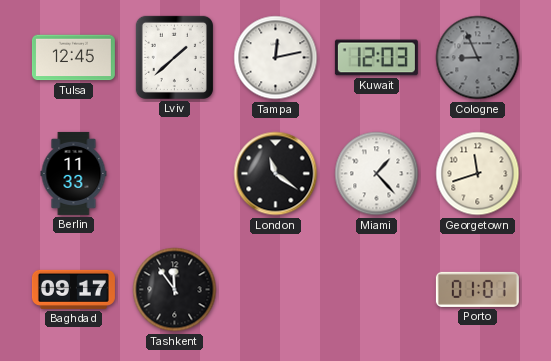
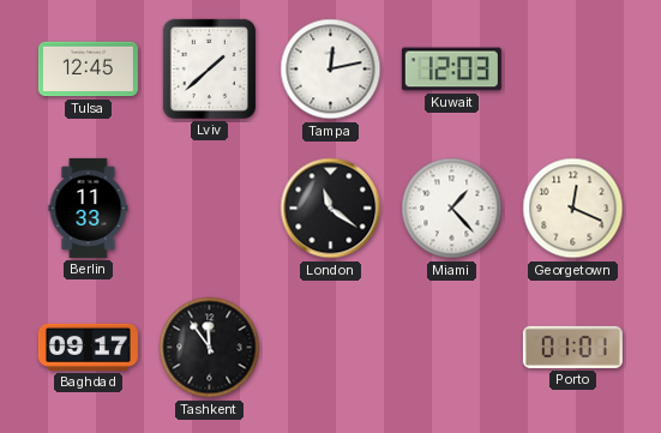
Cologne: 8:56 -> none
Georgetown: 11:42 -> 12:19
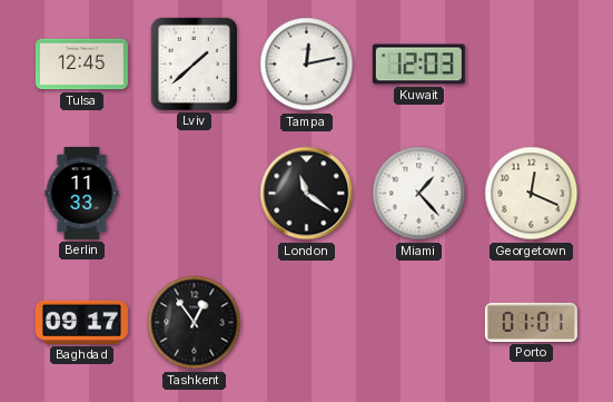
Tashkent: 11:54 -> 12:54
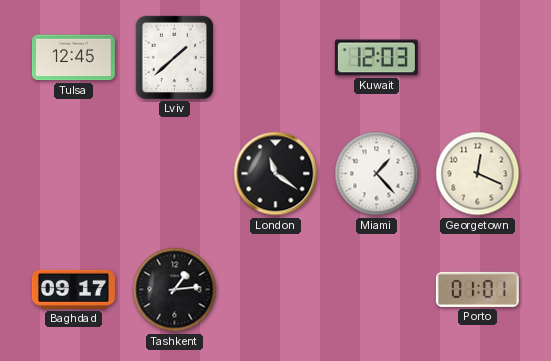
Tampa: 12:13 -> none
Berlin: 11:33 -> none
Tashkent: 12:54 -> 1:14
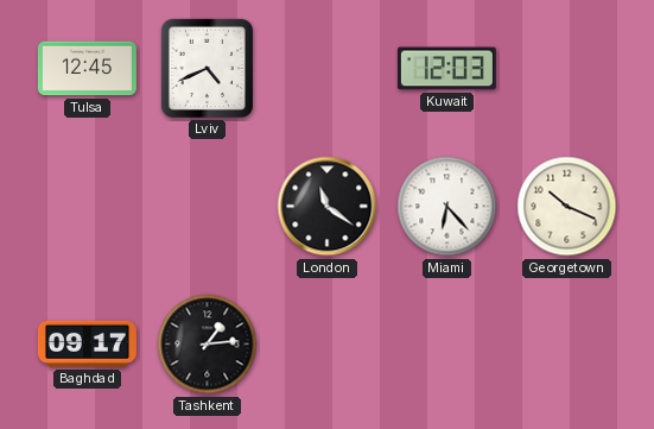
Lviv: 1:38 -> 4:41
Miami: 1:23 -> 6:23
Georgetown: 12:19 -> 10:19
Porto: 01:01 -> none
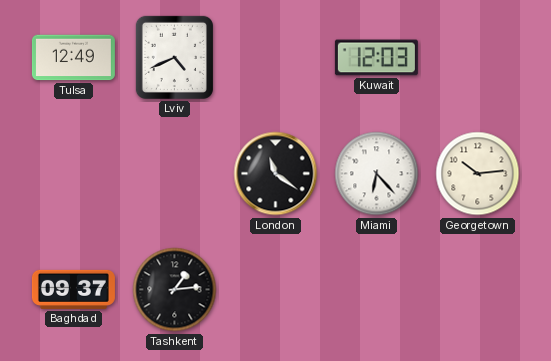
Tulsa: 12:45 -> 12:49
Georgetown: 10:19 -> 10:14
Baghdad: 09:17 -> 09:37
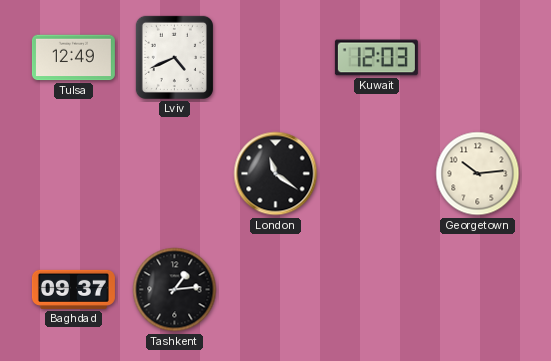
Miami: 6:23 -> none
